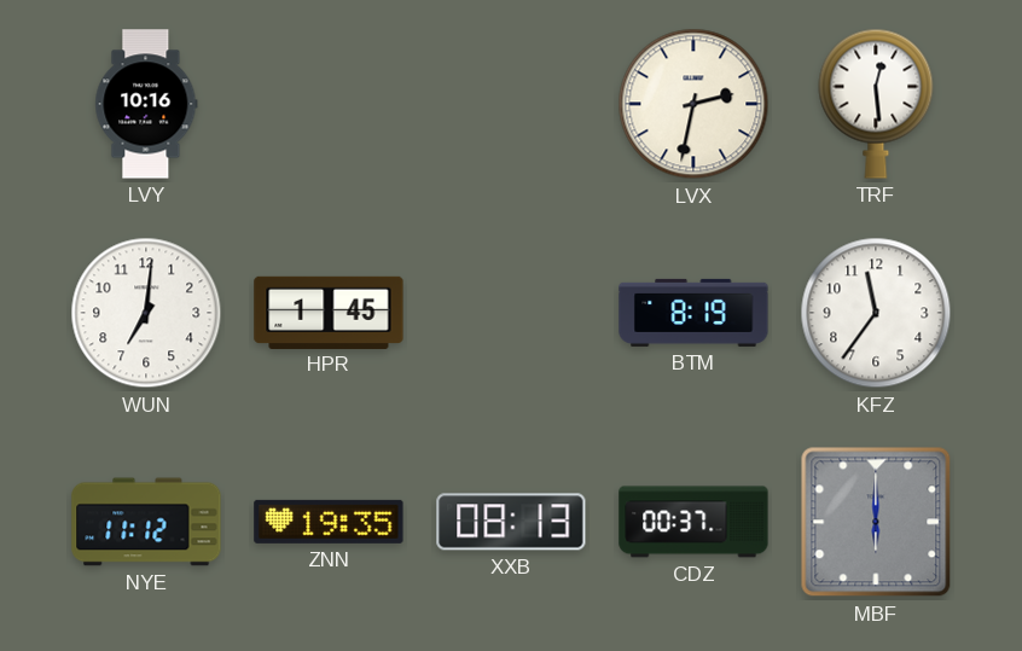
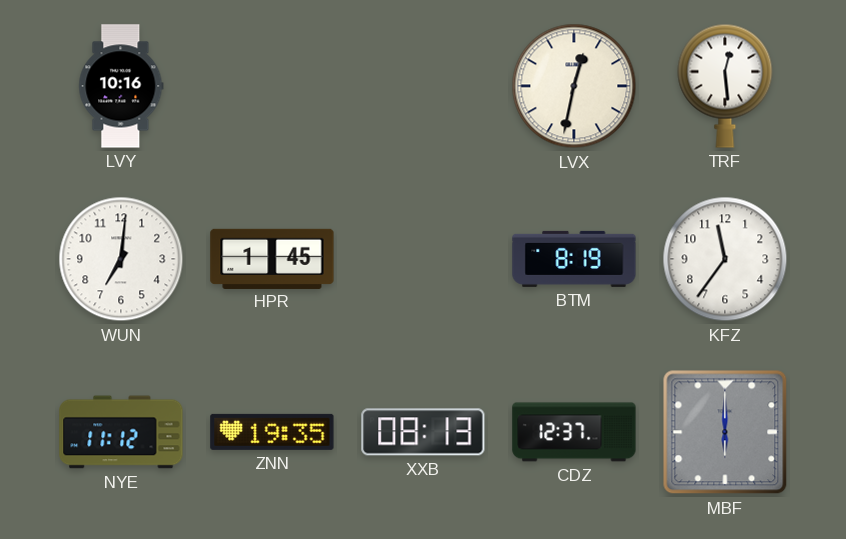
LVX: 2:32 -> 12:32
CDZ: 00:37 -> 12:37
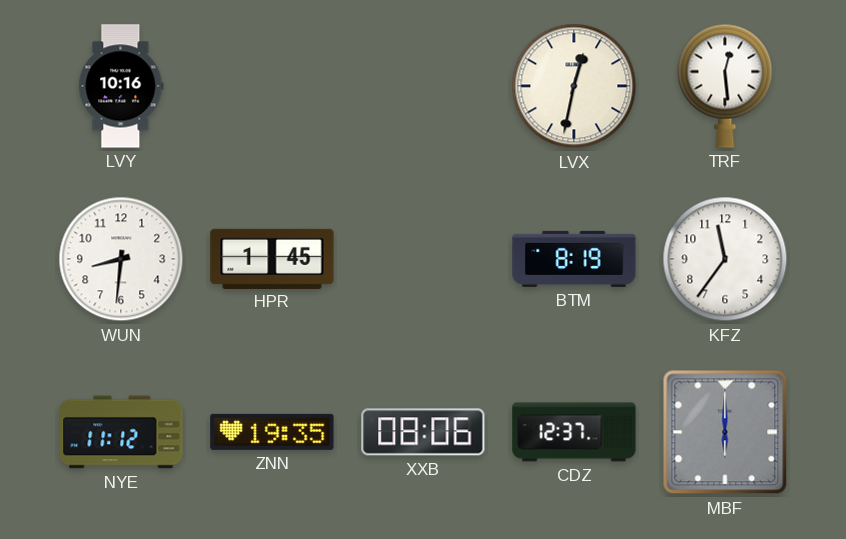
WUN: 7:01 -> 8:31
XXB: 08:13 -> 08:06
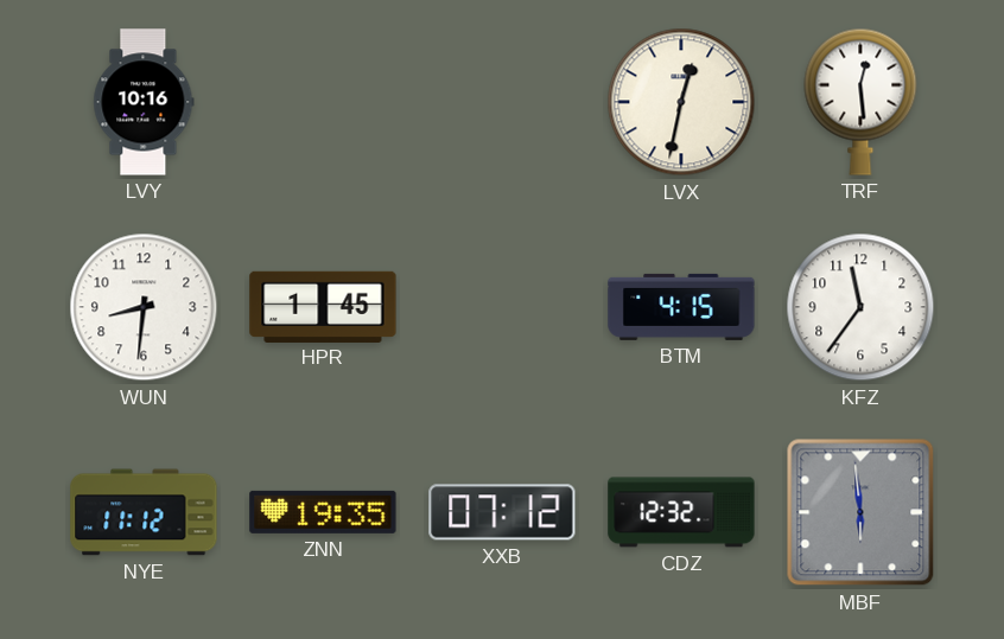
BTM: 8:19 -> 4:15
XXB: 08:06 -> 07:12
CDZ: 12:37 -> 12:32
MBF: 6:00 -> 5:59
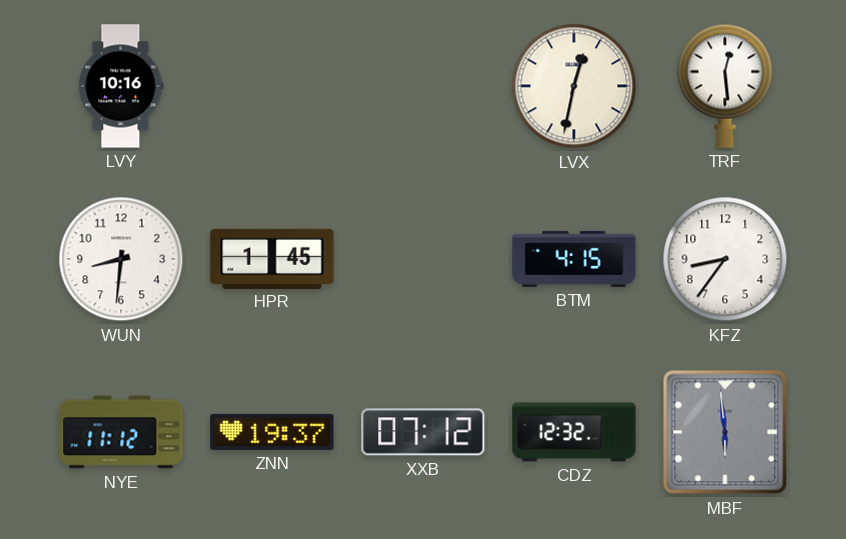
KFZ: 11:36 -> 8:36
ZNN: 19:35 -> 19:37
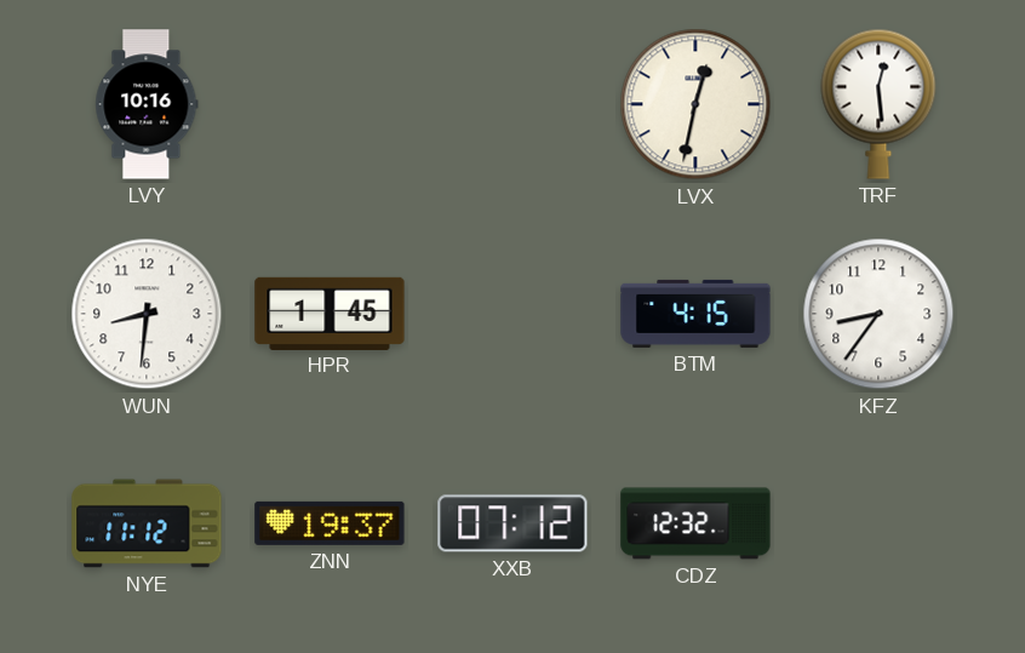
MBF: 5:59 -> none
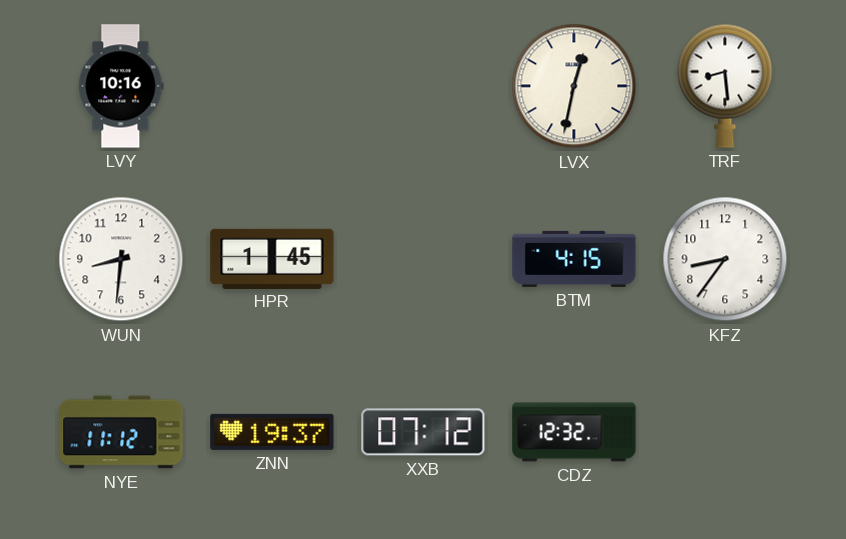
TRF: 12:29 -> 8:29
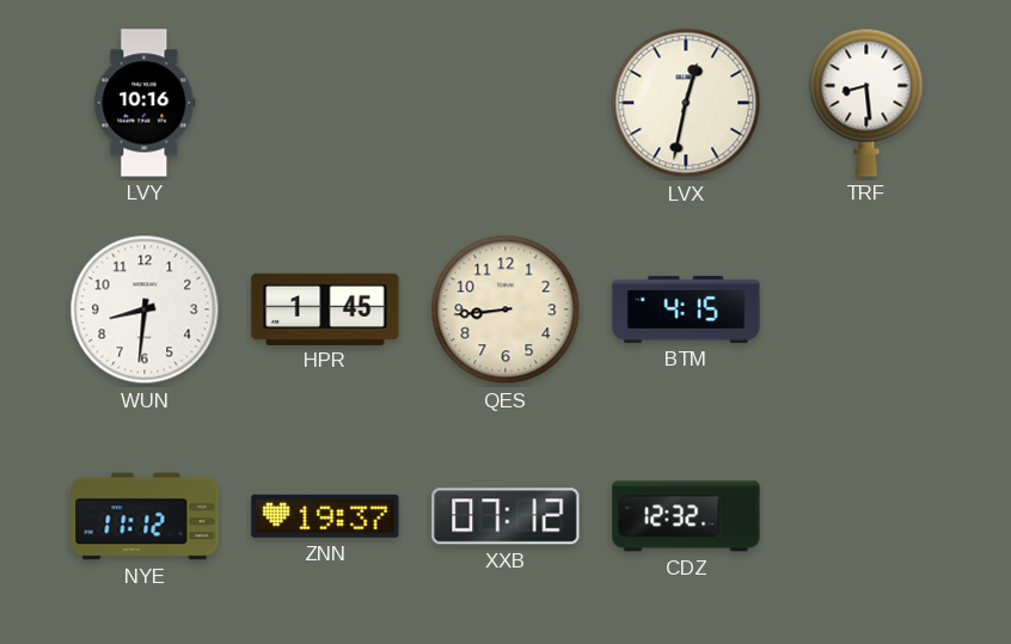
QES: none -> 8:44
KFZ: 8:36 -> none
